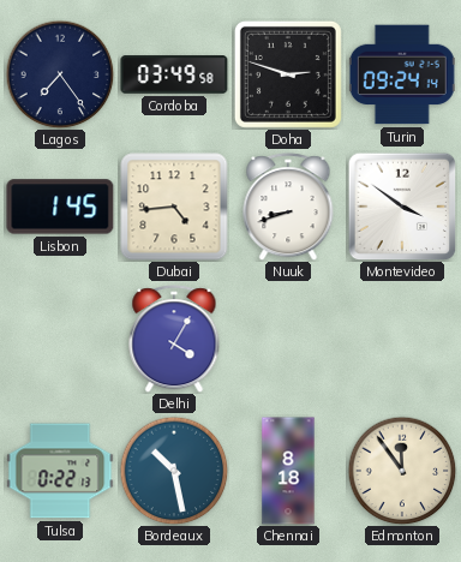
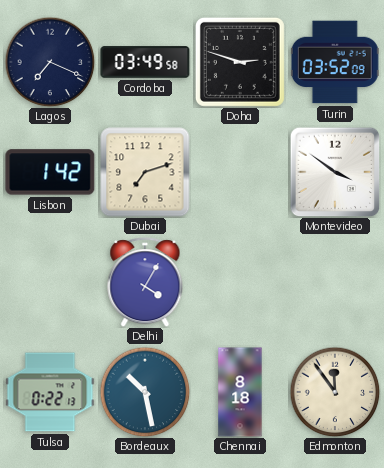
Lagos: 7:24 -> 7:19
Turin: 09:24 -> 03:52
Lisbon: 1:45 -> 1:42
Dubai: 4:44 -> 7:12
Nuuk: 8:42 -> none
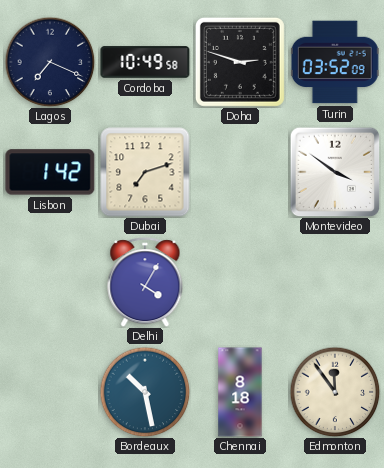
Cordoba: 03:49 -> 10:49
Tulsa: 0:22 -> none
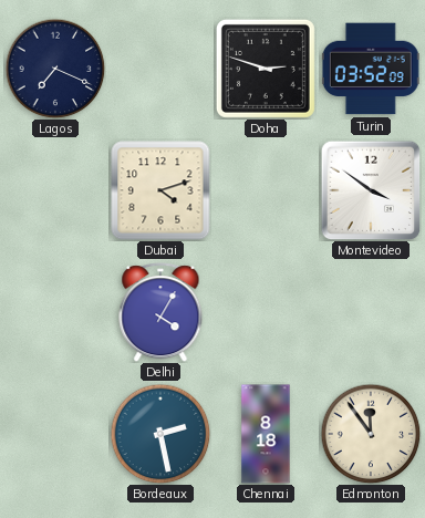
Cordoba: 10:49 -> none
Lisbon: 1:42 -> none
Dubai: 7:12 -> 4:12
Bordeaux: 10:28 -> 2:28
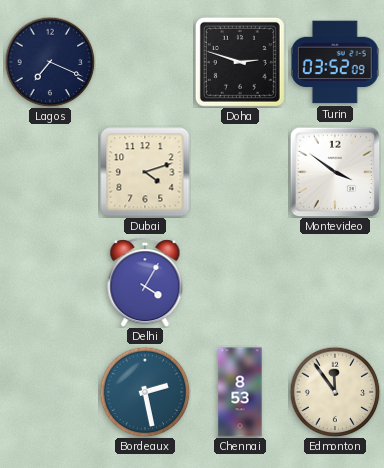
Chennai: 8:18 -> 8:53
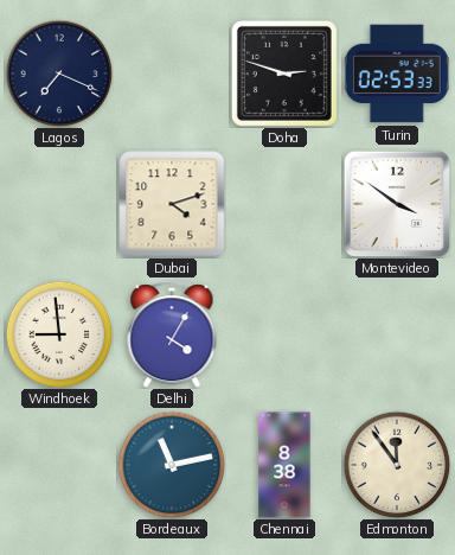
Turin: 03:52 -> 02:53
Windhoek: none -> 8:59
Bordeaux: 2:28 -> 11:13
Chennai: 8:53 -> 8:38
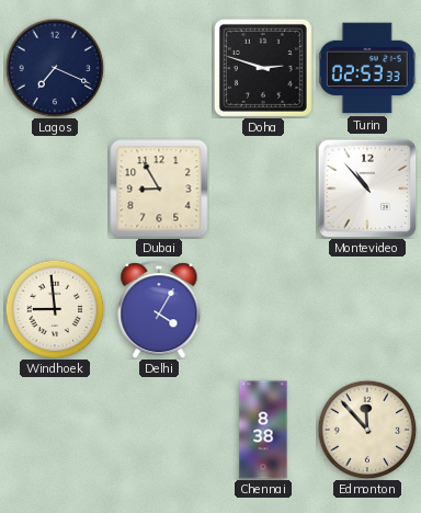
Dubai: 4:12 -> 8:55
Montevideo: 3:51 -> 10:53
Bordeaux: 11:13 -> none
Edmonton: 11:54 -> 11:53
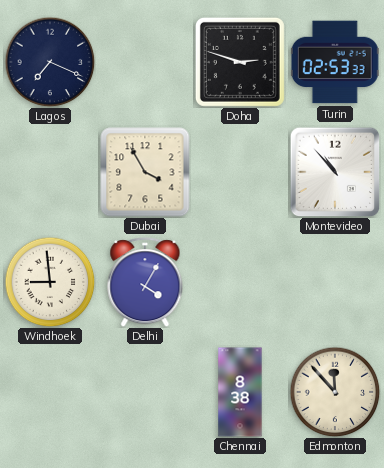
Dubai: 8:55 -> 3:55
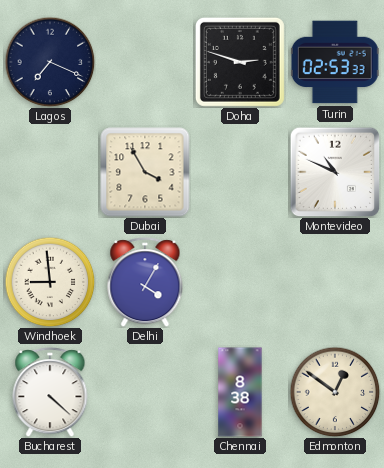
Montevideo: 10:53 -> 10:49
Bucharest: none -> 4:22
Edmonton: 11:53 -> 12:51
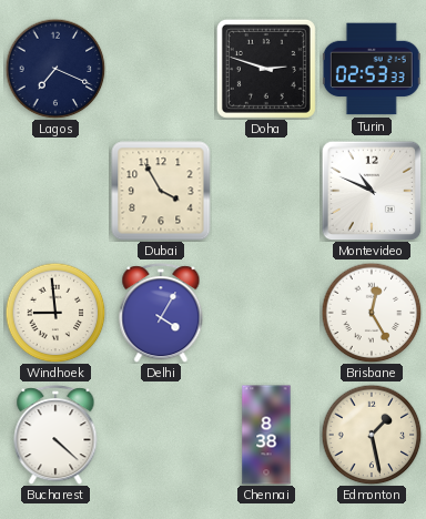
Brisbane: none -> 12:25
Edmonton: 12:51 -> 1:28
